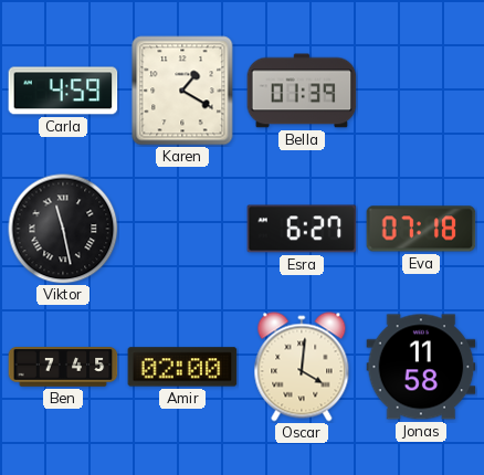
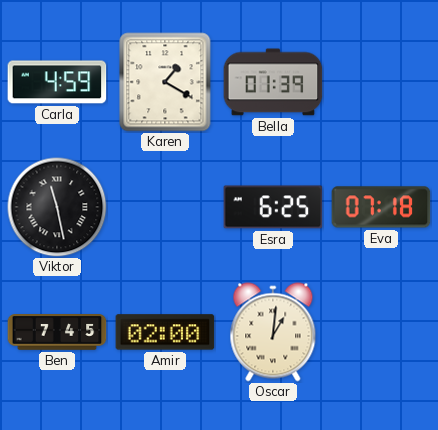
Esra: 6:27 -> 6:25
Oscar: 4:01 -> 1:01
Jonas: 11:58 -> none
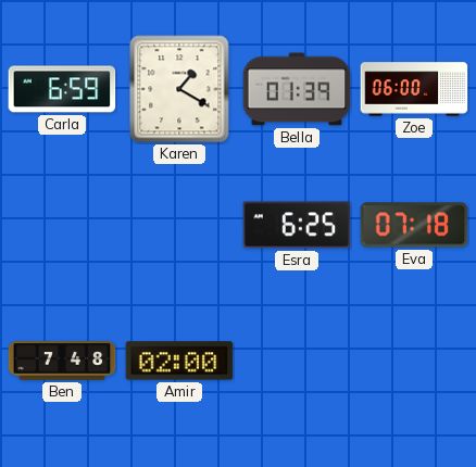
Carla: 4:59 -> 6:59
Zoe: none -> 06:00
Viktor: 11:28 -> none
Ben: 7:45 -> 7:48
Oscar: 1:01 -> none
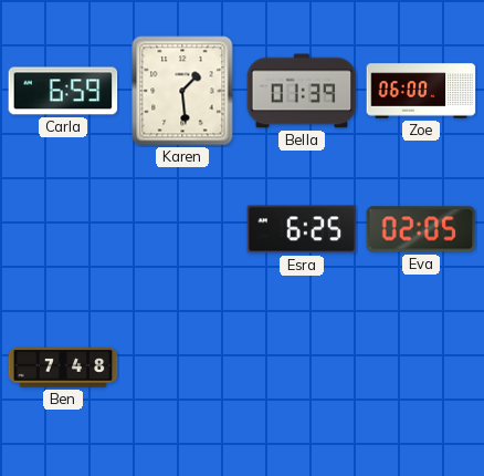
Karen: 1:20 -> 1:29
Eva: 07:18 -> 02:05
Amir: 02:00 -> none
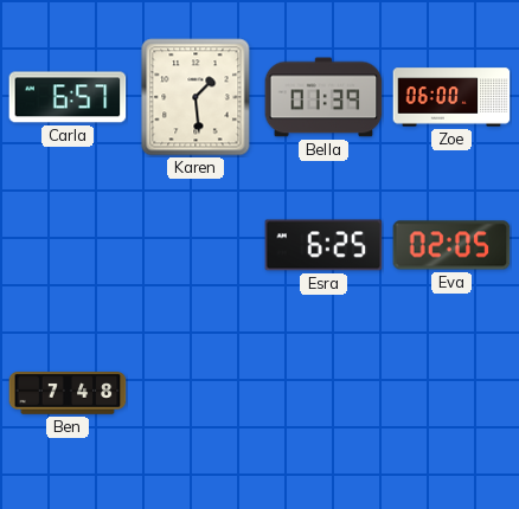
Carla: 6:59 -> 6:57
